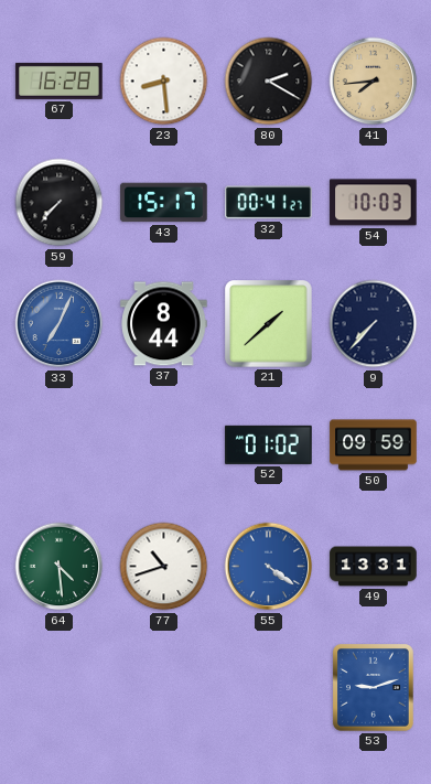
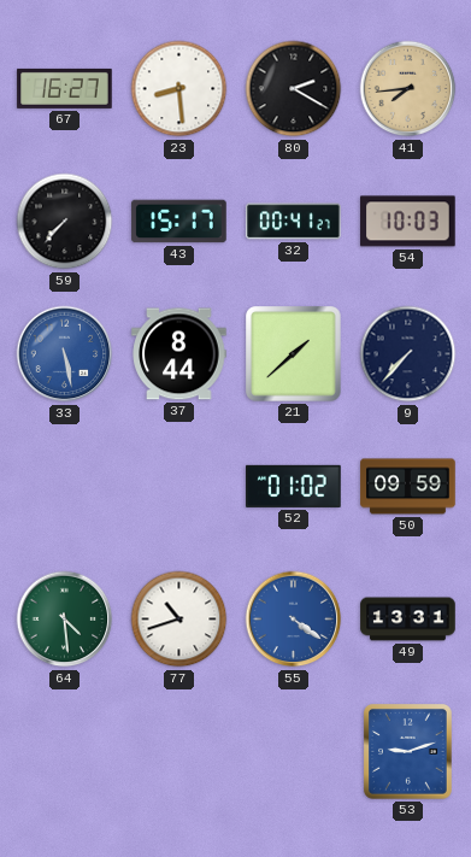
67: 16:28 -> 16:27
33: 7:04 -> 5:28
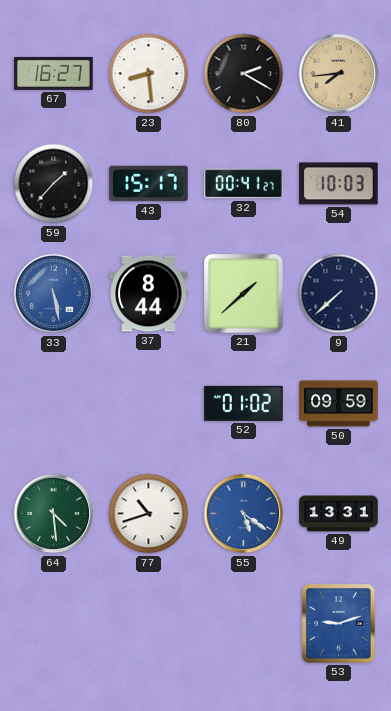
59: 7:37 -> 1:37
9: 7:37 -> 7:38
55: 4:21 -> 5:21
